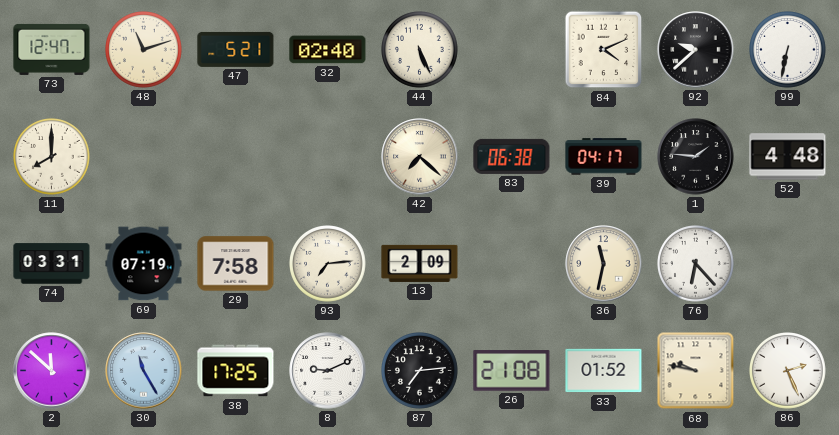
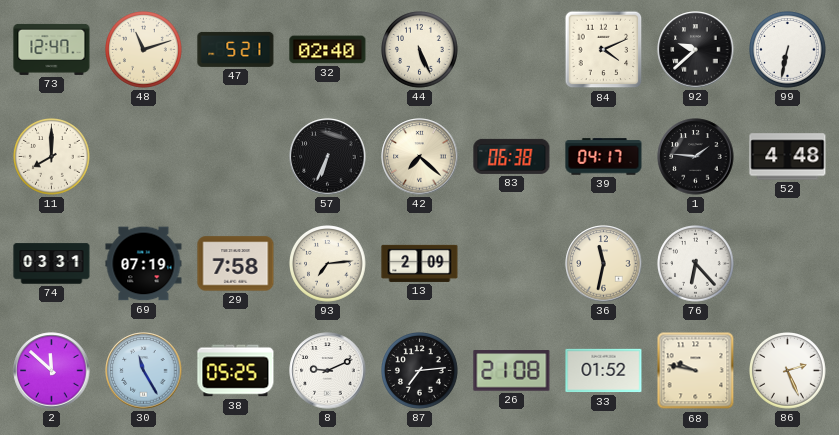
57: none -> 6:34
38: 17:25 -> 05:25
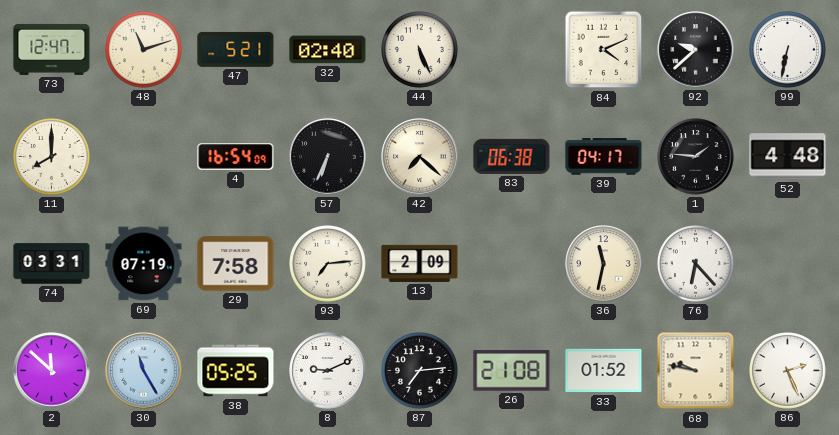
4: none -> 16:54
